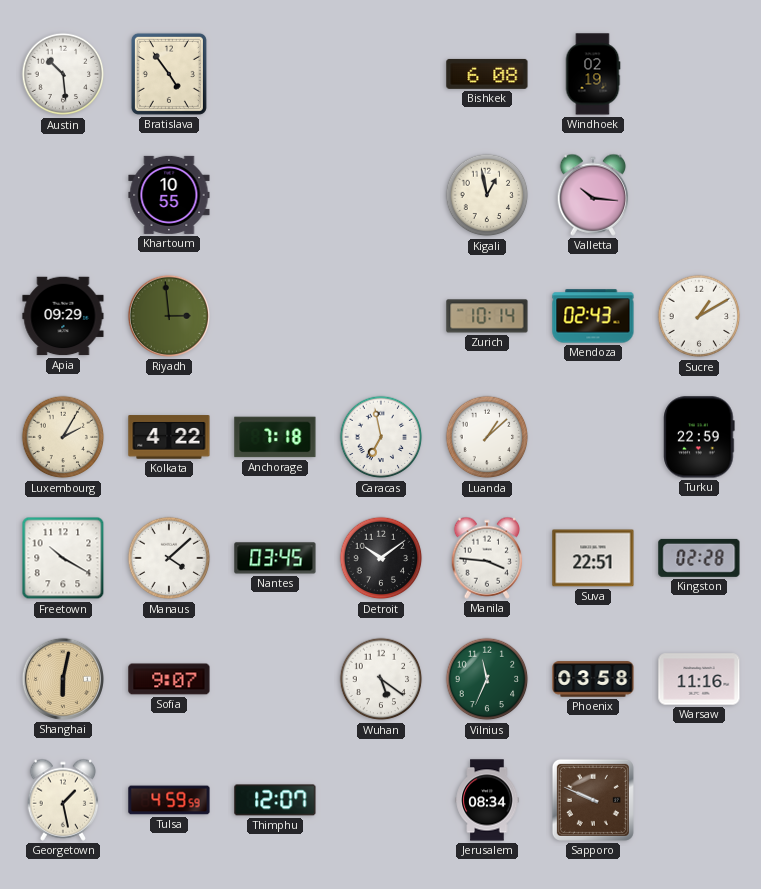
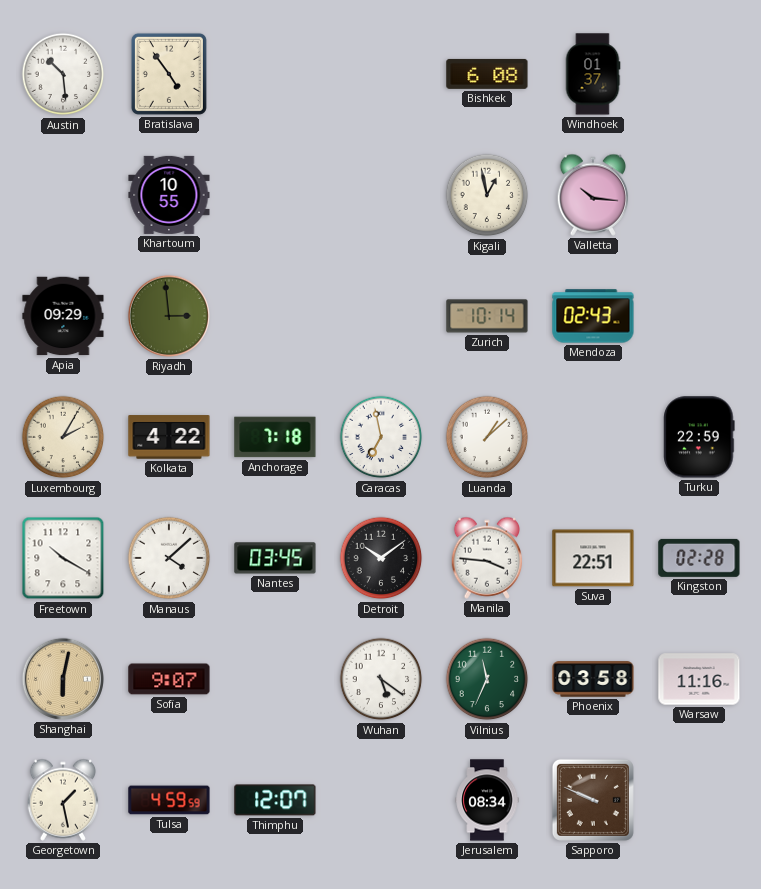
Windhoek: 02:19 -> 01:37
Sucre: 1:10 -> none
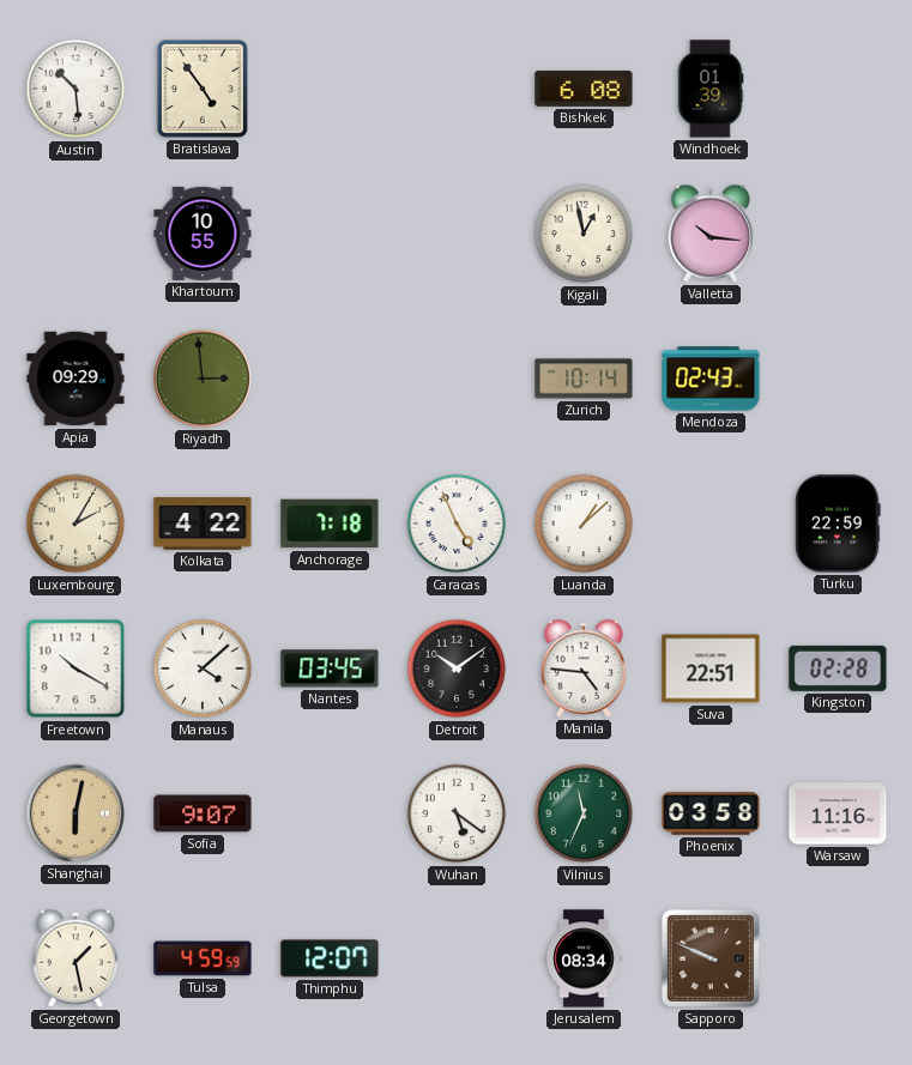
Windhoek: 01:37 -> 01:39
Caracas: 6:58 -> 4:56
Manila: 3:46 -> 4:46
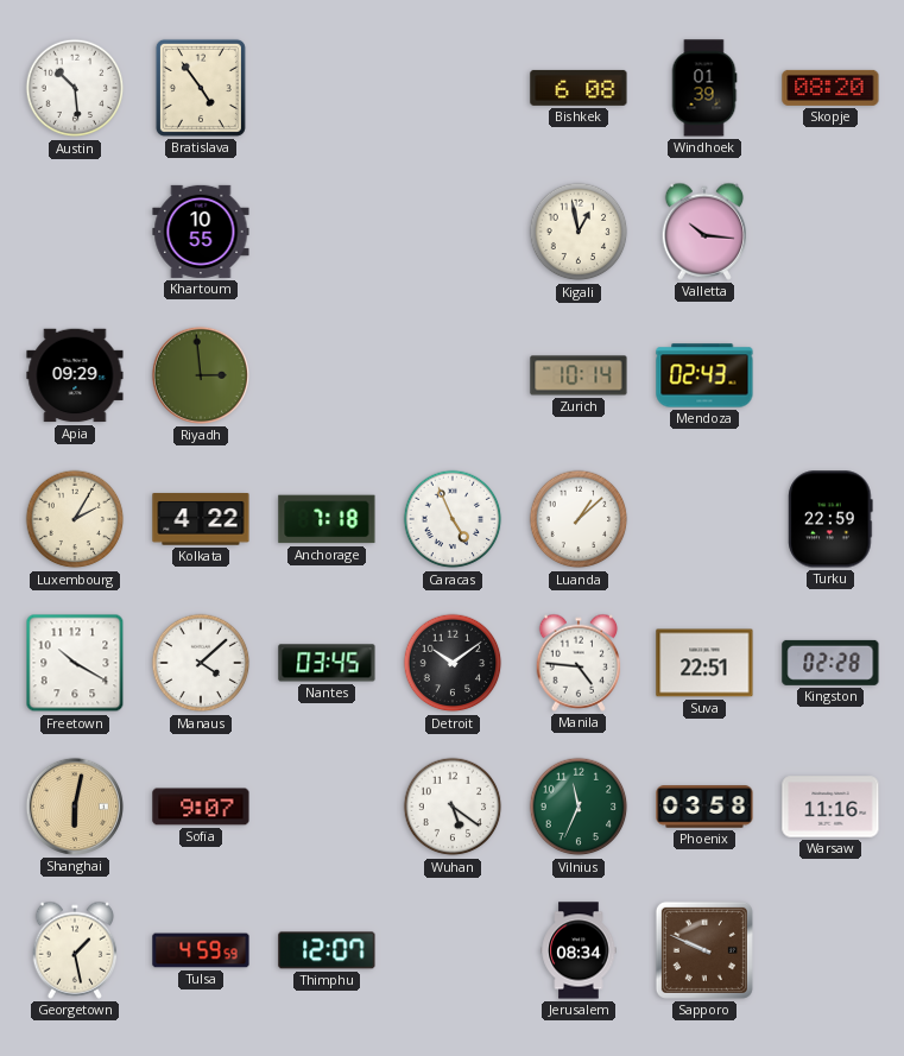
Skopje: none -> 08:20
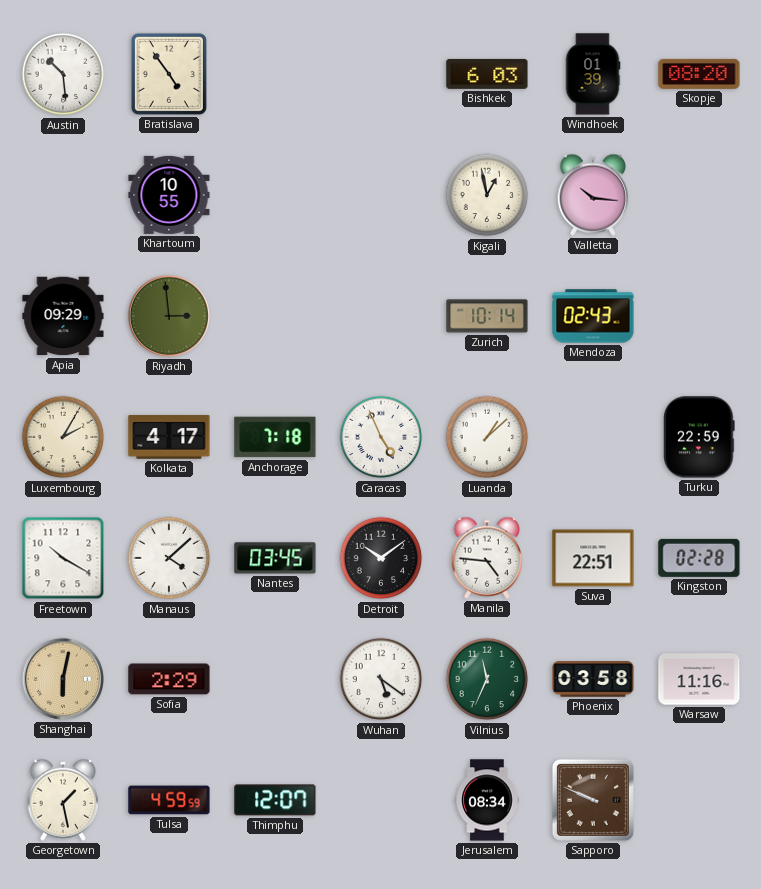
Bishkek: 6:08 -> 6:03
Kolkata: 4:22 -> 4:17
Sofia: 9:07 -> 2:29
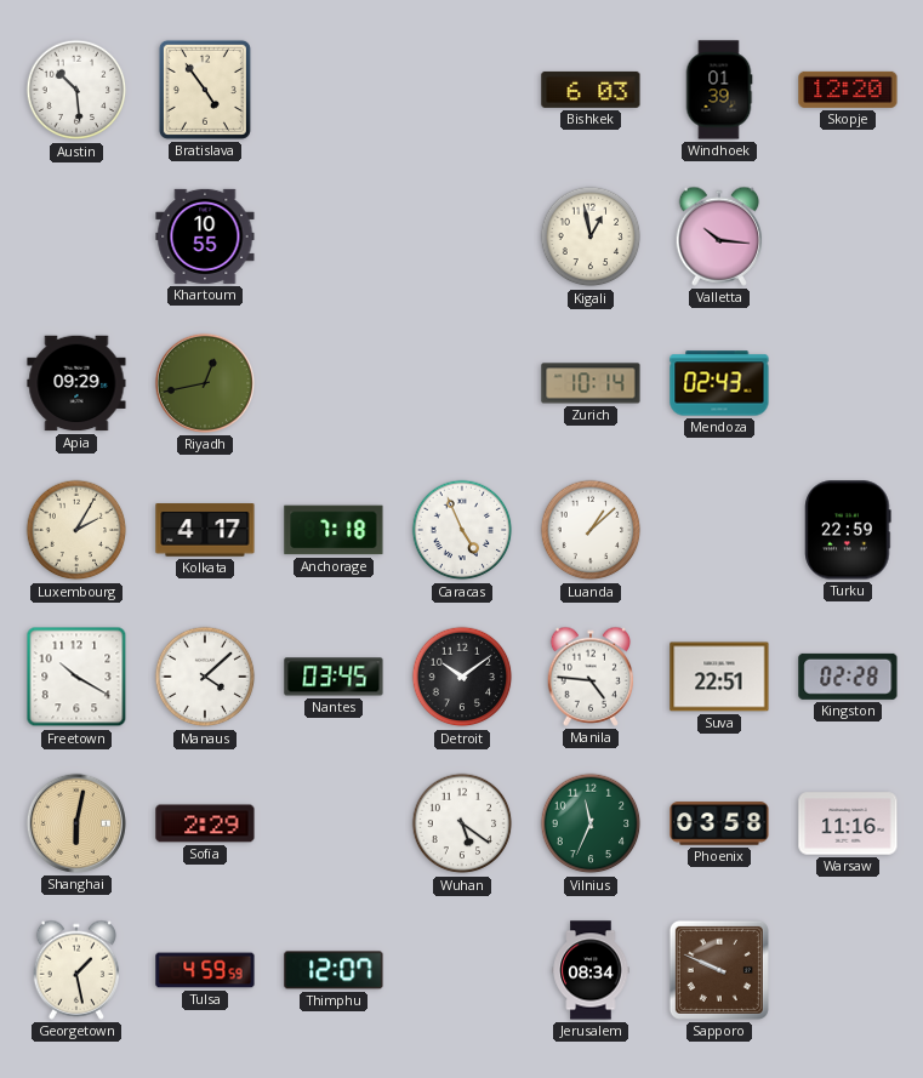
Skopje: 08:20 -> 12:20
Riyadh: 2:59 -> 12:43
